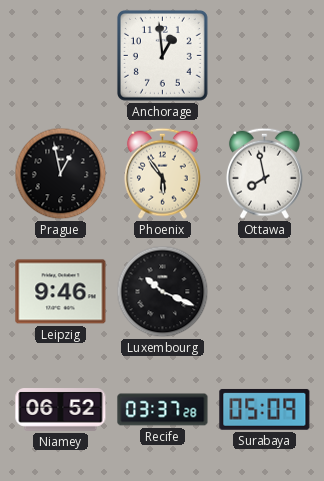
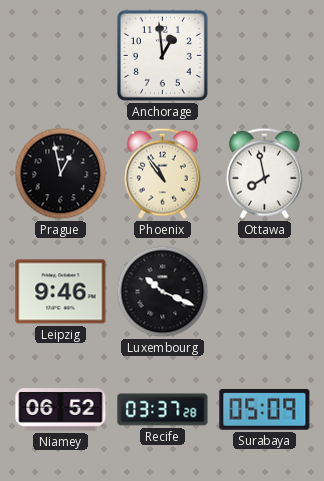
Phoenix: 5:54 -> 10:54
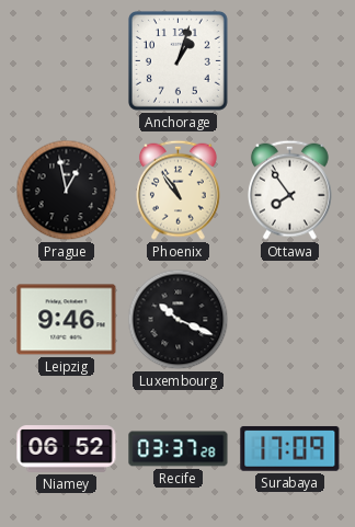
Anchorage: 12:59 -> 1:03
Ottawa: 7:58 -> 7:54
Surabaya: 05:09 -> 17:09
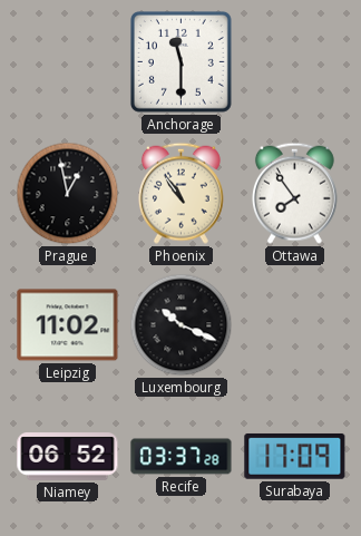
Anchorage: 1:03 -> 11:30
Leipzig: 9:46 -> 11:02
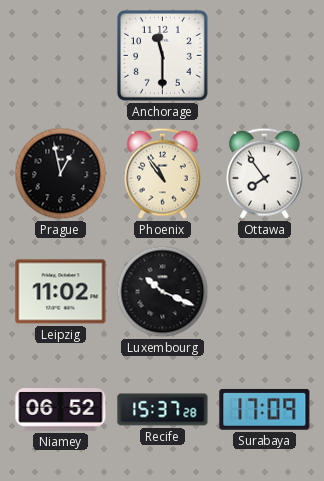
Recife: 03:37 -> 15:37
